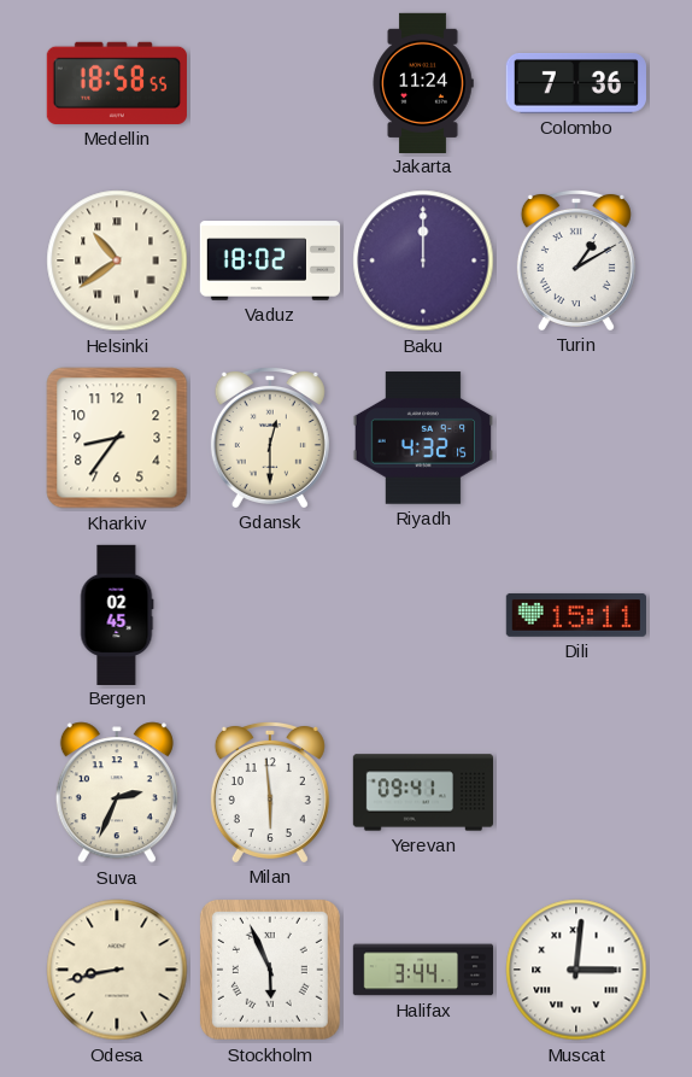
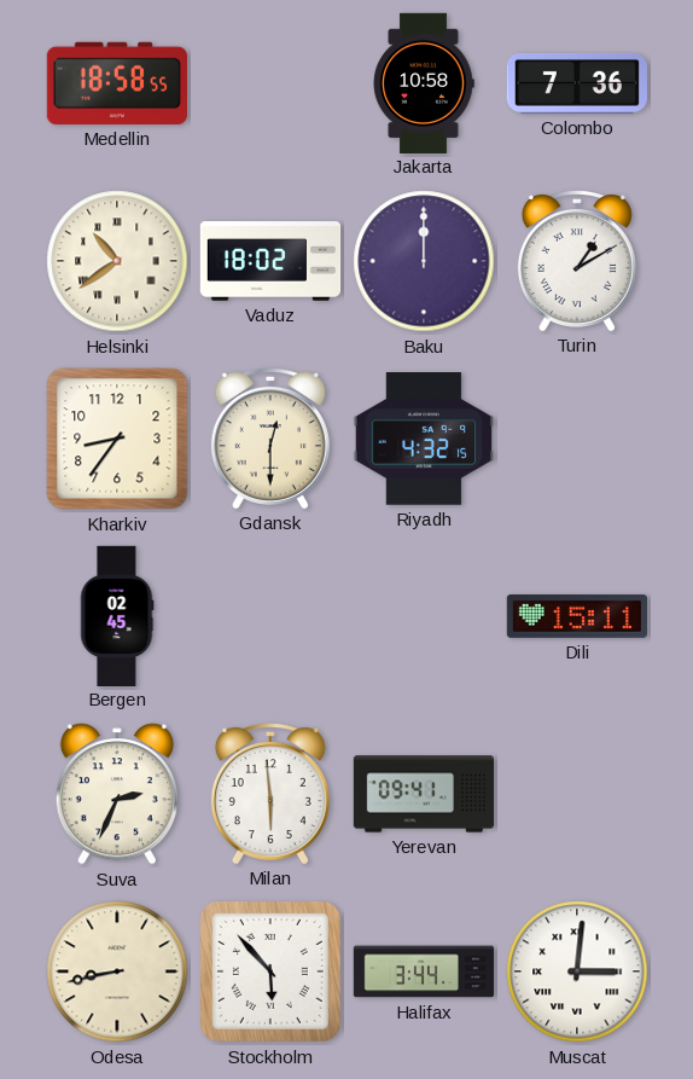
Jakarta: 11:24 -> 10:58
Stockholm: 5:56 -> 5:53
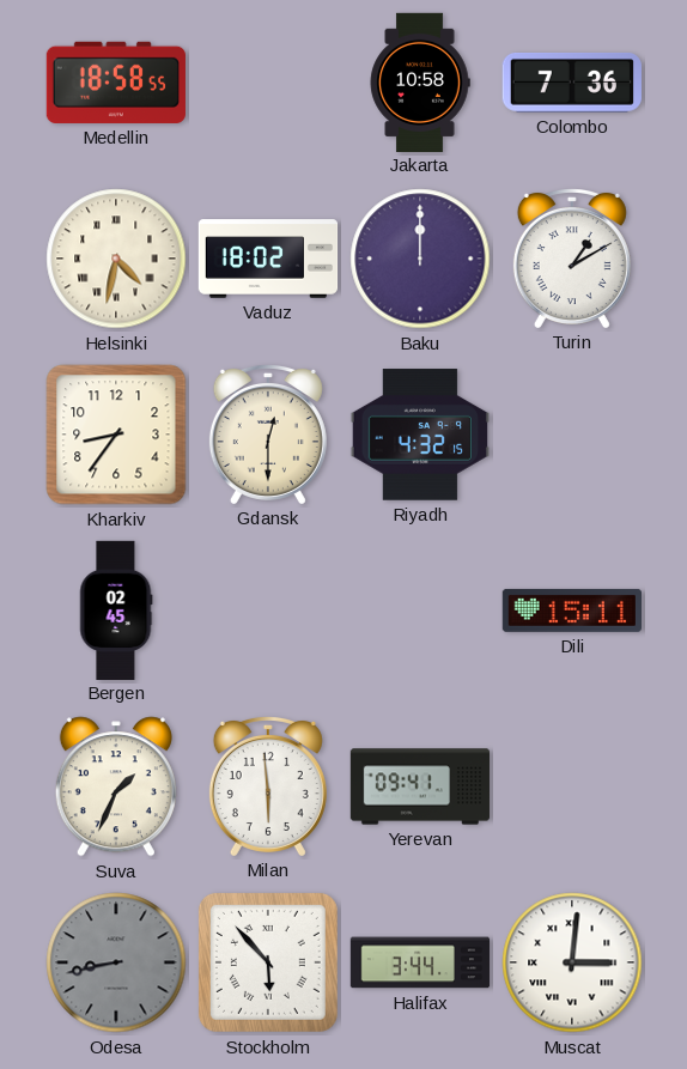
Helsinki: 10:39 -> 4:32
Suva: 2:34 -> 1:34
Odesa dial: cream -> grey
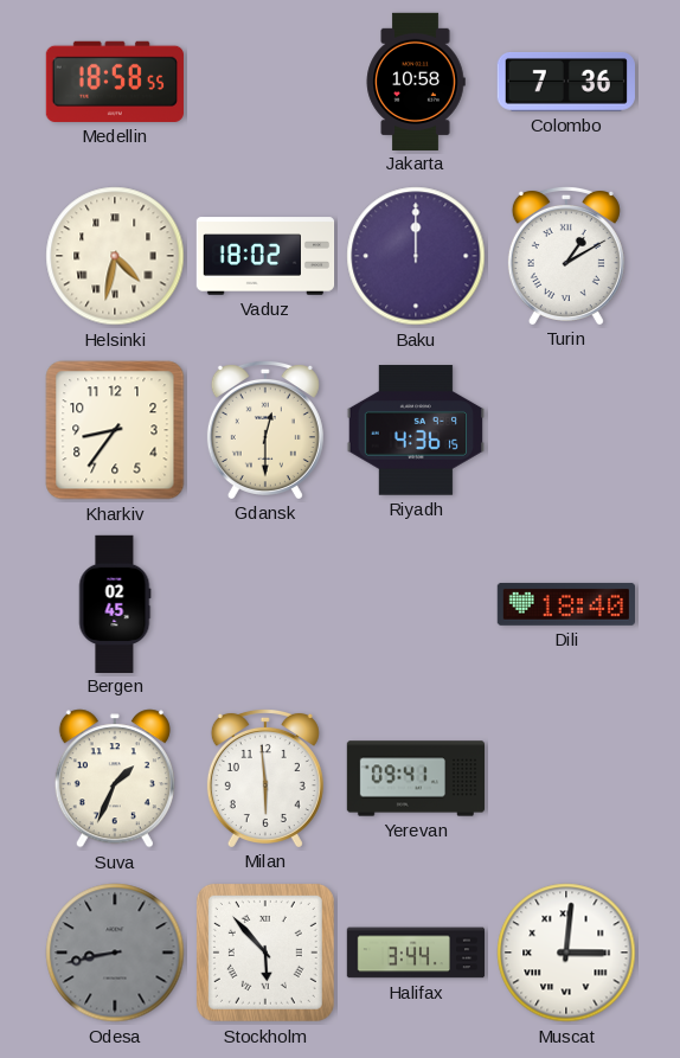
Riyadh: 4:32 -> 4:36
Dili: 15:11 -> 18:40
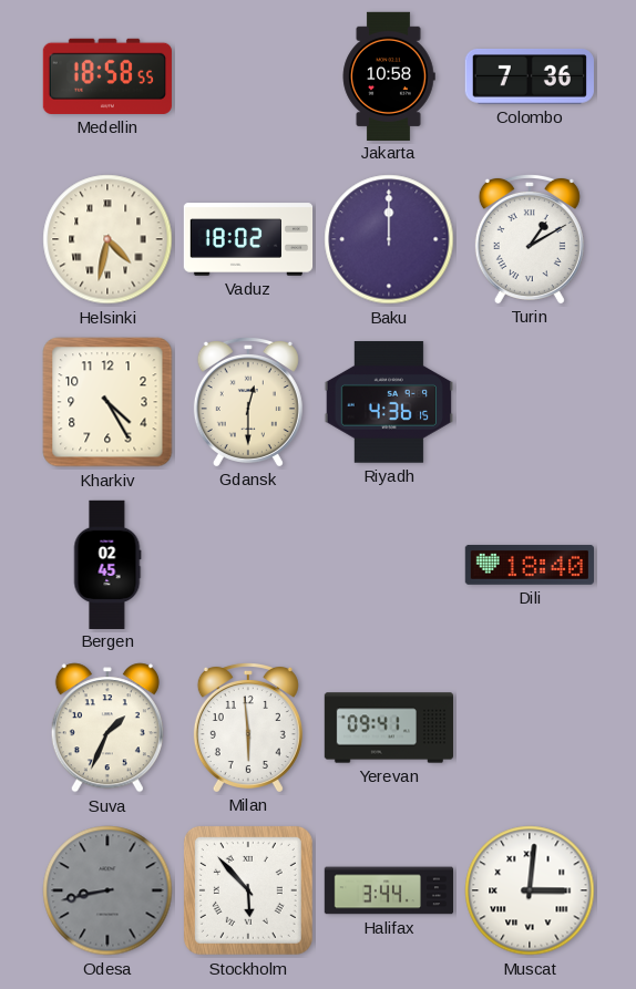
Kharkiv: 8:36 -> 4:25
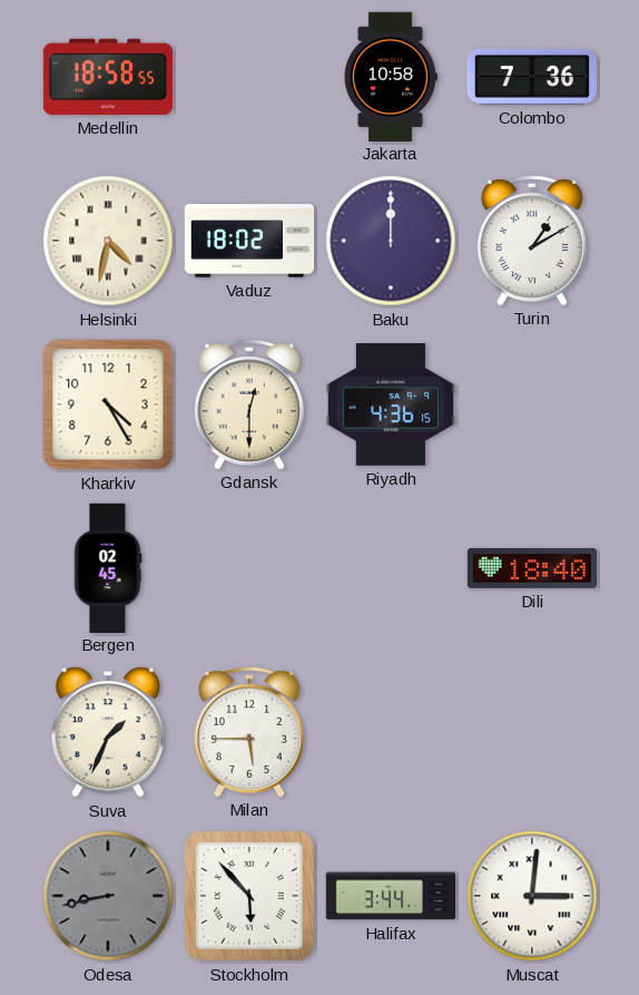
Milan: 5:59 -> 5:45
Yerevan: 09:41 -> none
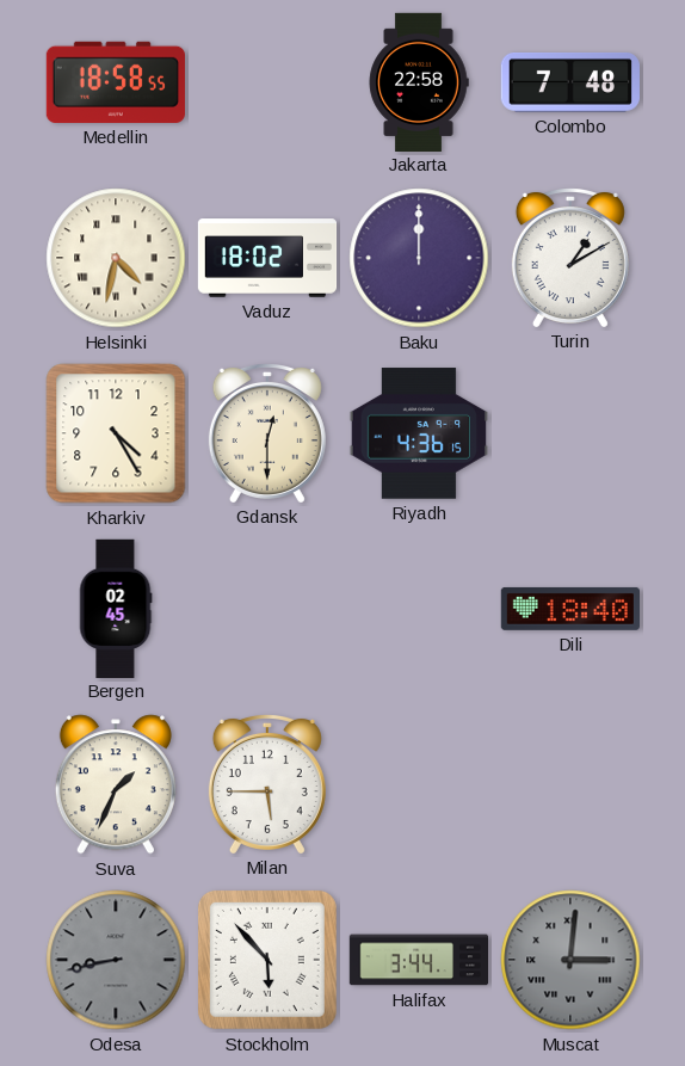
Jakarta: 10:58 -> 22:58
Colombo: 7:36 -> 7:48
Muscat dial: white -> grey
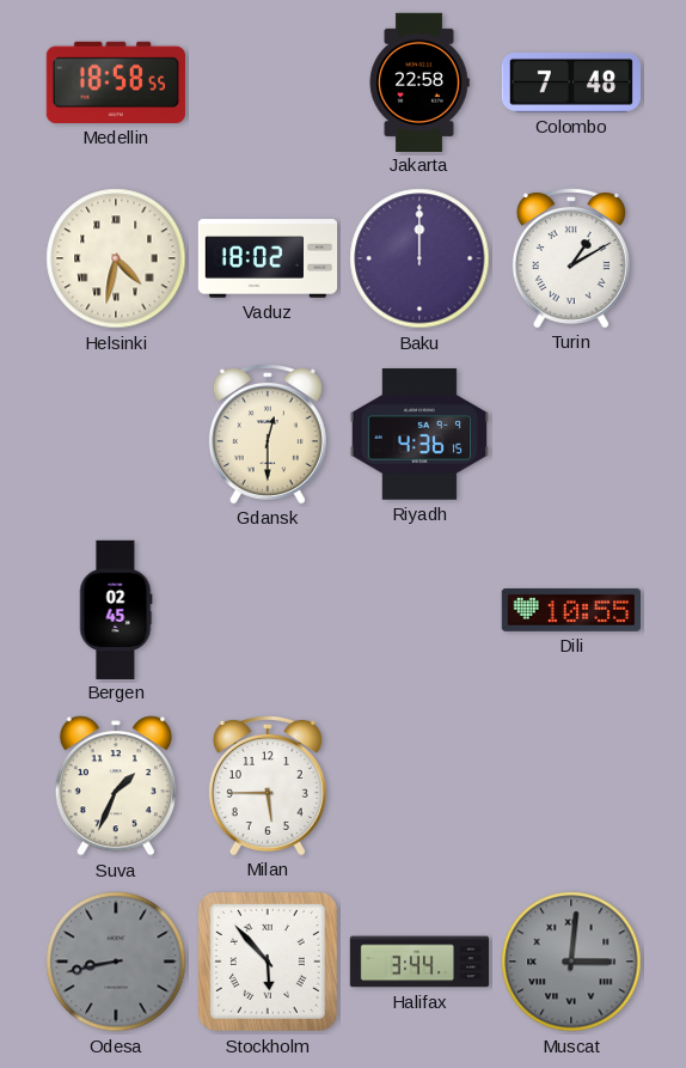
Kharkiv: 4:25 -> none
Dili: 18:40 -> 10:55
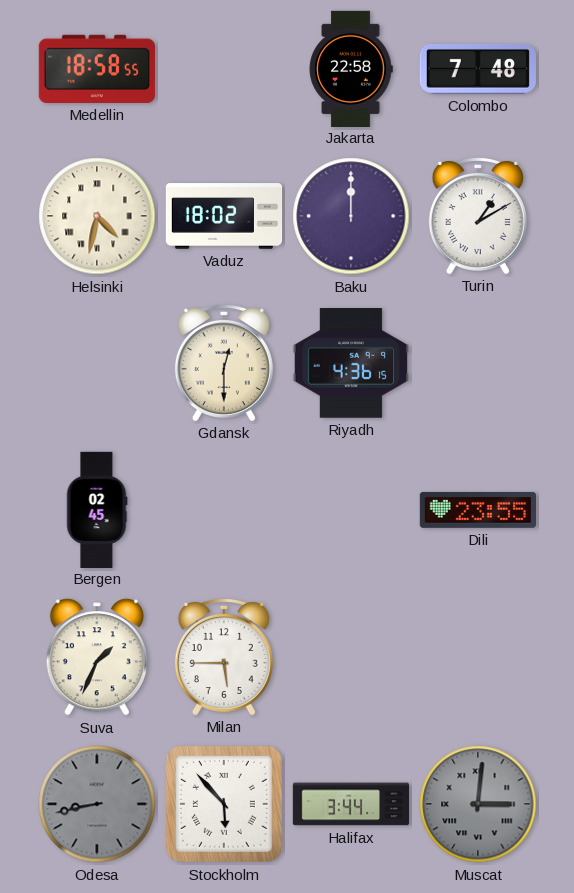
Dili: 10:55 -> 23:55
